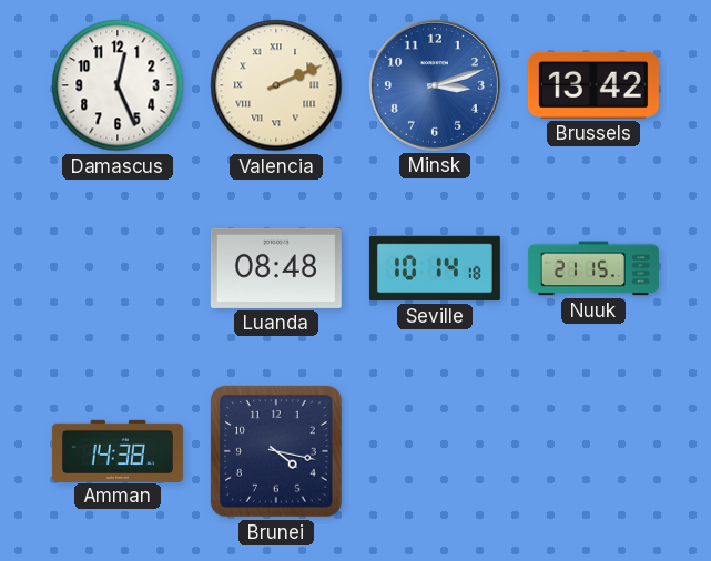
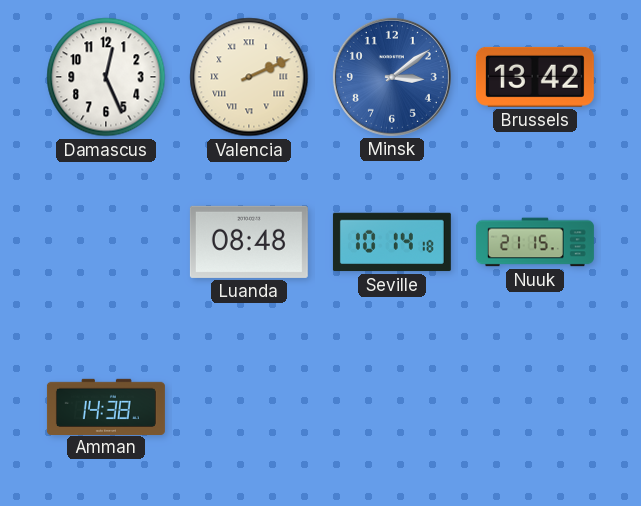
Minsk: 3:12 -> 3:09
Brunei: 4:17 -> none
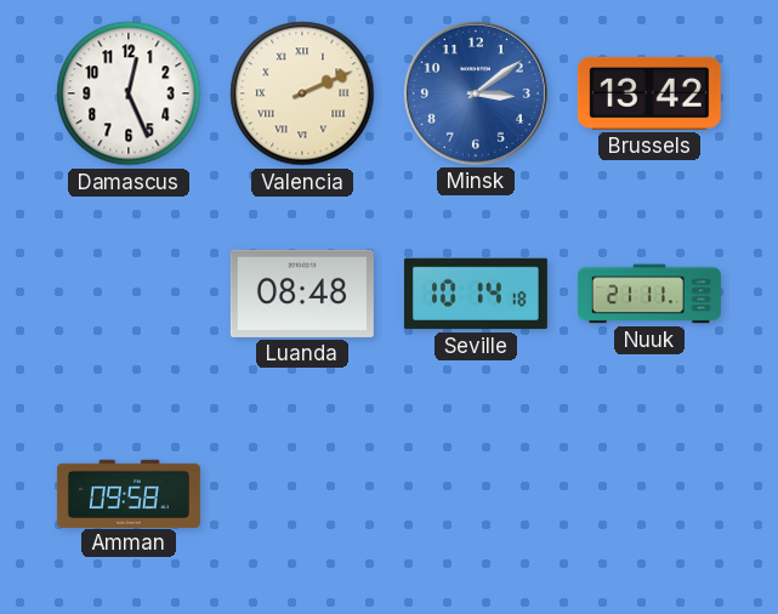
Nuuk: 21:15 -> 21:11
Amman: 14:38 -> 09:58
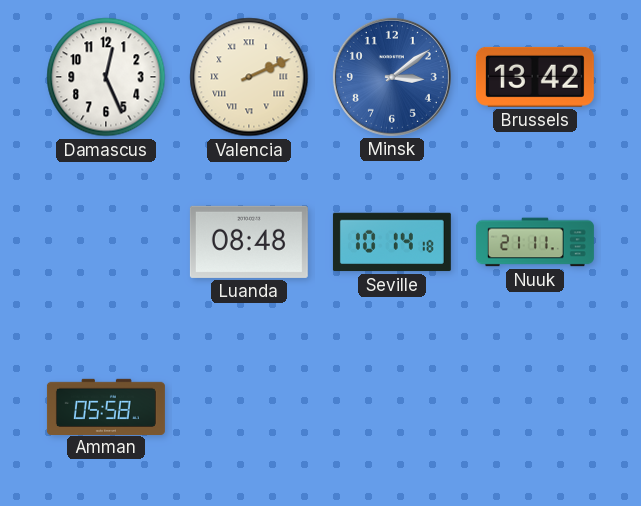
Amman: 09:58 -> 05:58
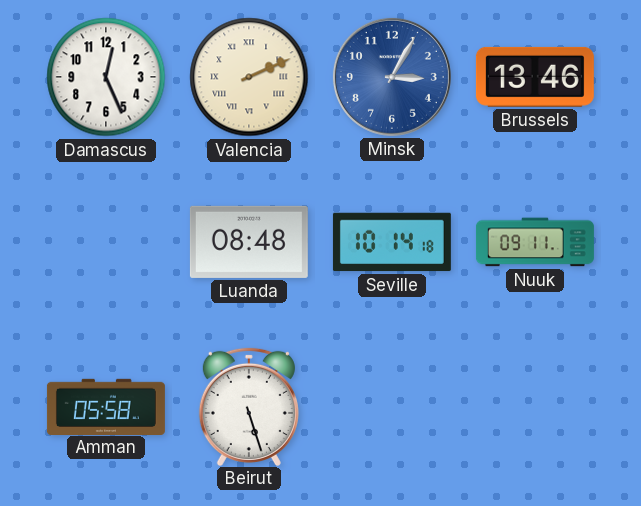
Minsk: 3:09 -> 3:05
Brussels: 13:42 -> 13:46
Nuuk: 21:11 -> 09:11
Beirut: none -> 5:27
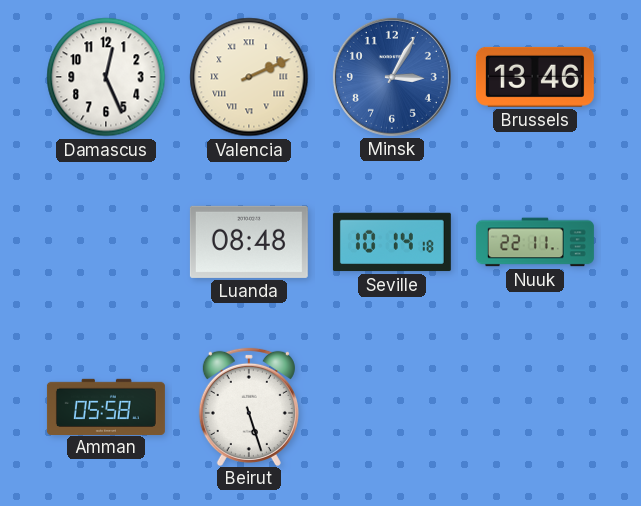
Nuuk: 09:11 -> 22:11
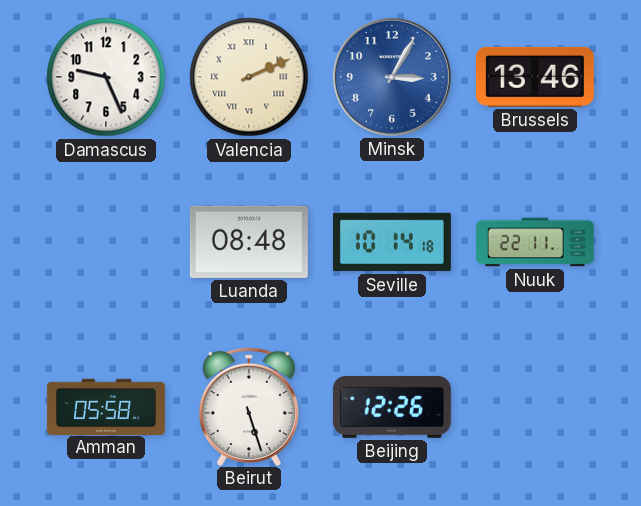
Damascus: 12:26 -> 9:26
Beijing: none -> 12:26
